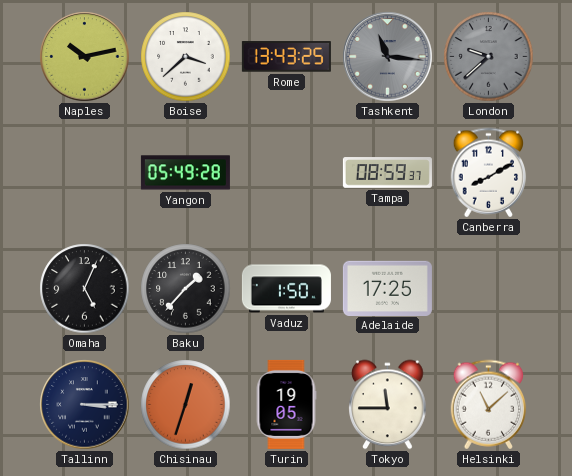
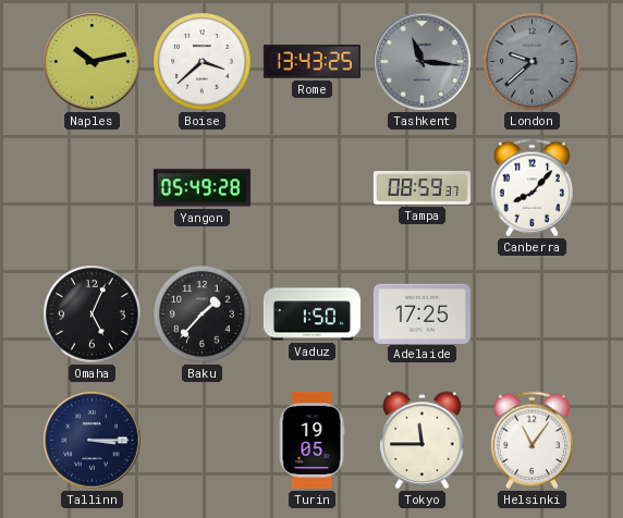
Canberra: 8:10 -> 8:07
Chisinau: 12:33 -> none
Helsinki: 11:08 -> 11:06
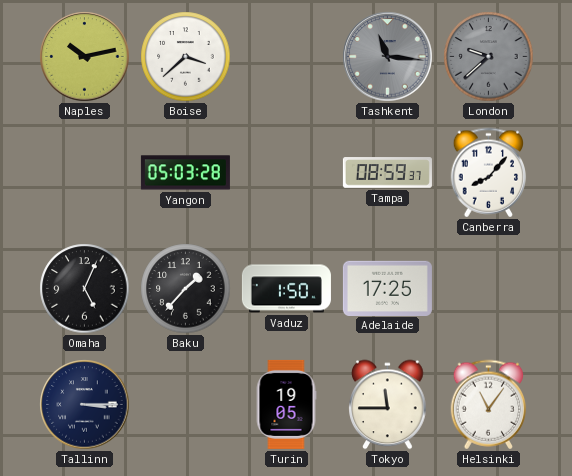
Rome: 13:43 -> none
Yangon: 05:49 -> 05:03
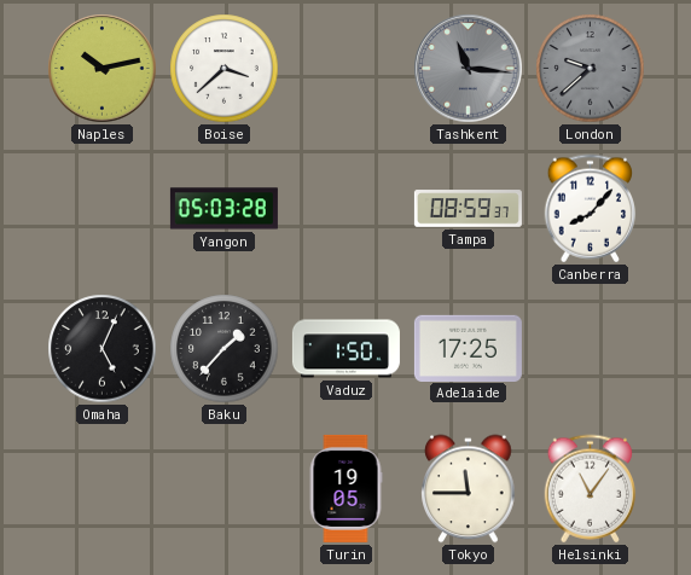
Tallinn: 3:15 -> none
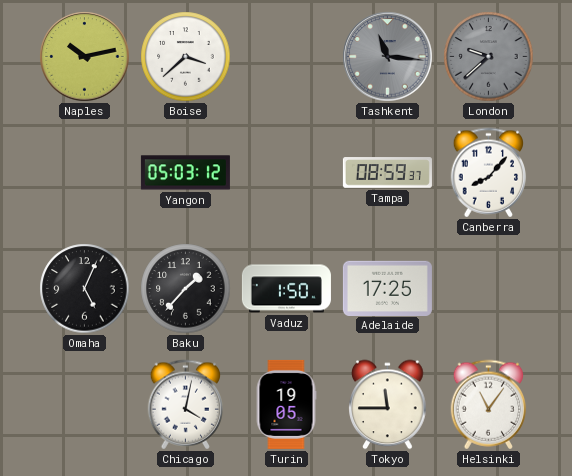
Yangon: 05:03:28 -> 05:03:12
Chicago: none -> 4:02
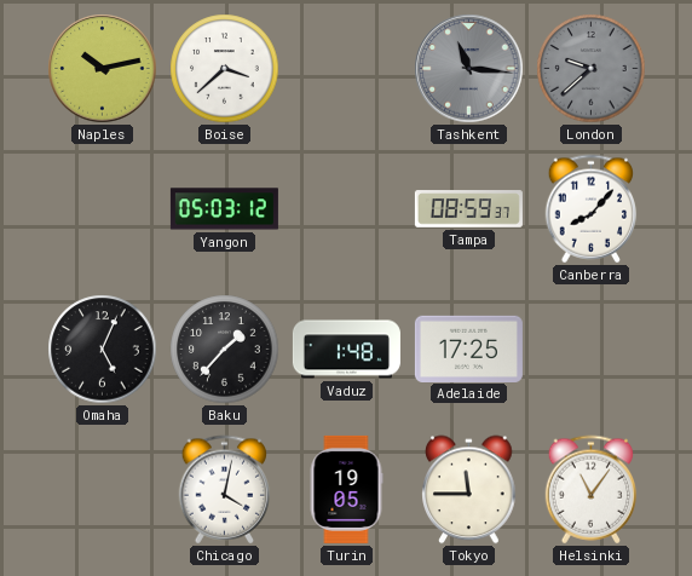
Vaduz: 1:50 -> 1:48
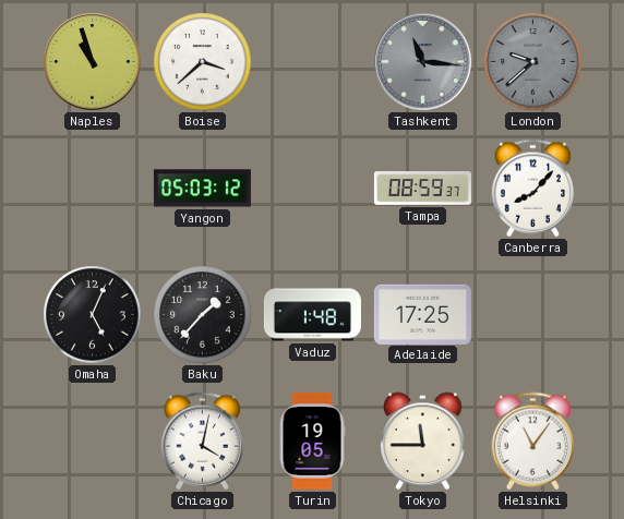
Naples: 10:13 -> 10:57
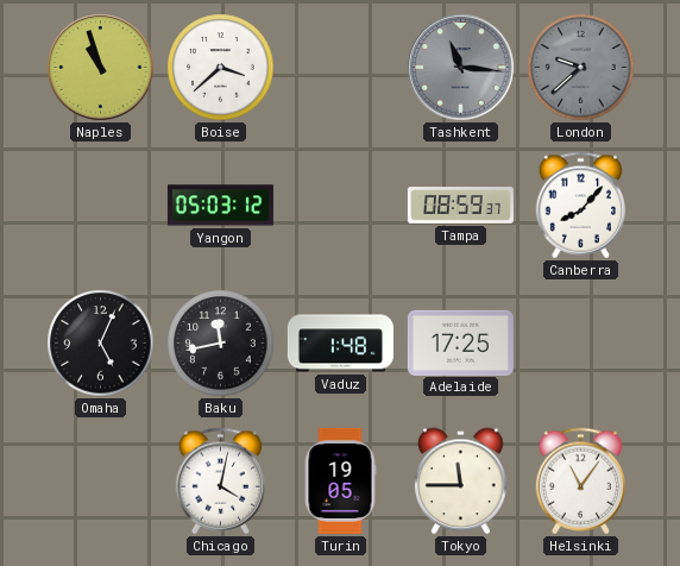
Baku: 1:37 -> 11:43
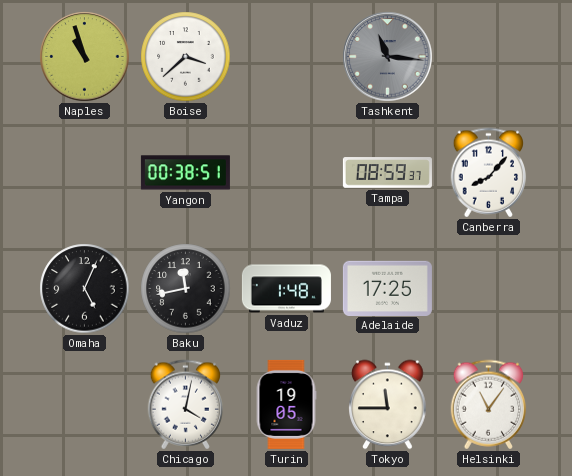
London: 9:38 -> none
Yangon: 05:03 -> 00:38
